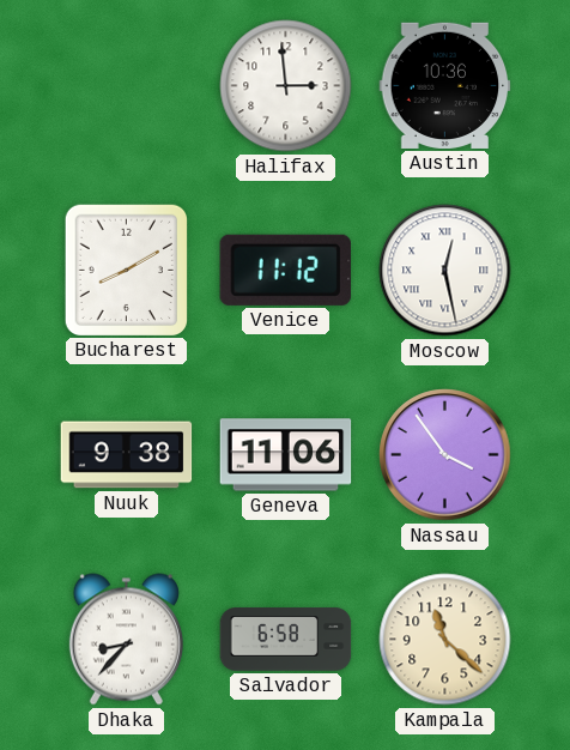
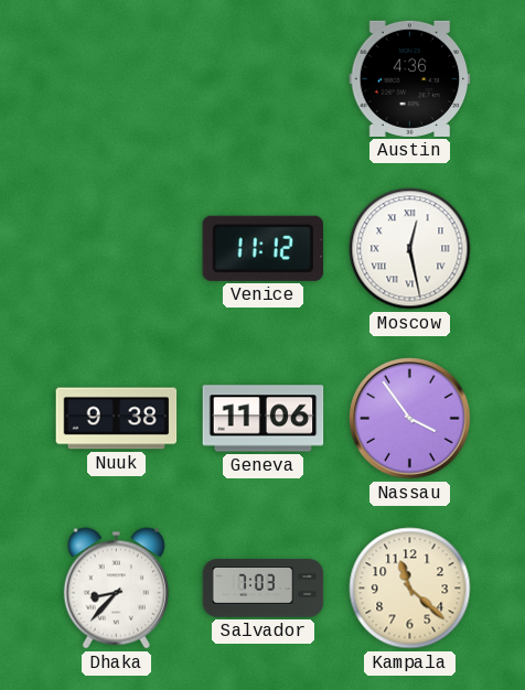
Halifax: 2:59 -> none
Austin: 10:36 -> 4:36
Bucharest: 8:10 -> none
Salvador: 6:58 -> 7:03
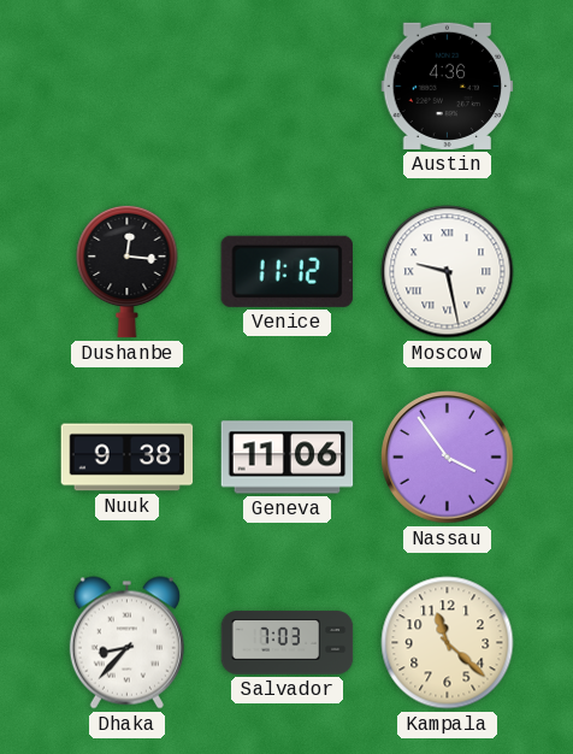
Dushanbe: none -> 12:16
Moscow: 12:28 -> 9:28
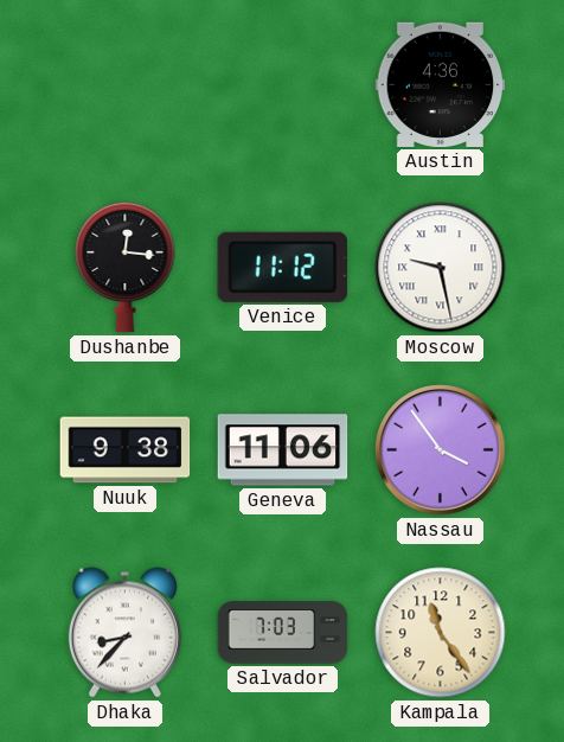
Kampala: 11:22 -> 11:24
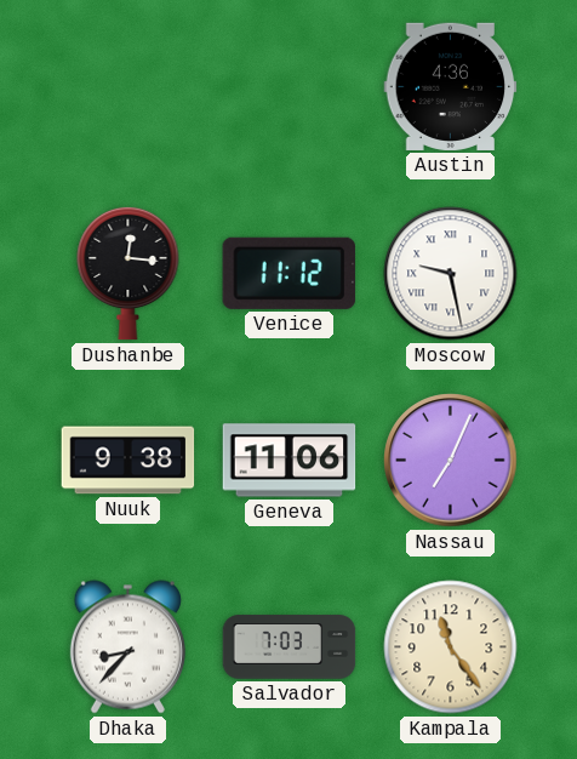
Nassau: 3:54 -> 7:04
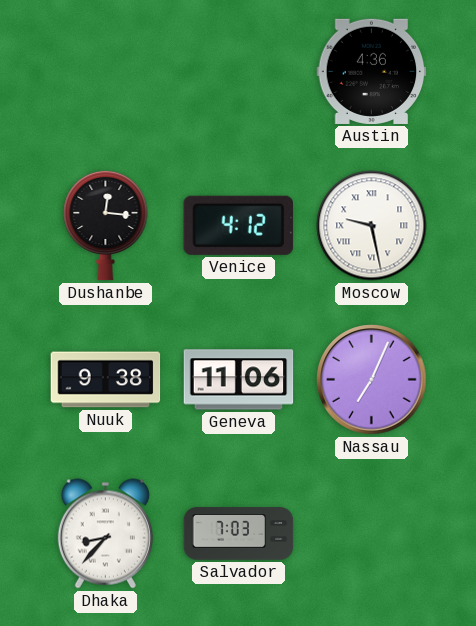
Venice: 11:12 -> 4:12
Kampala: 11:24 -> none
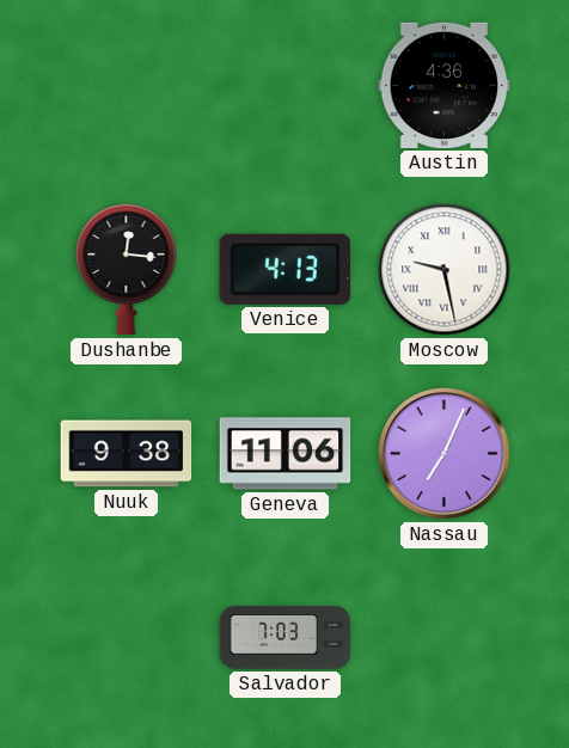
Venice: 4:12 -> 4:13
Dhaka: 8:37 -> none
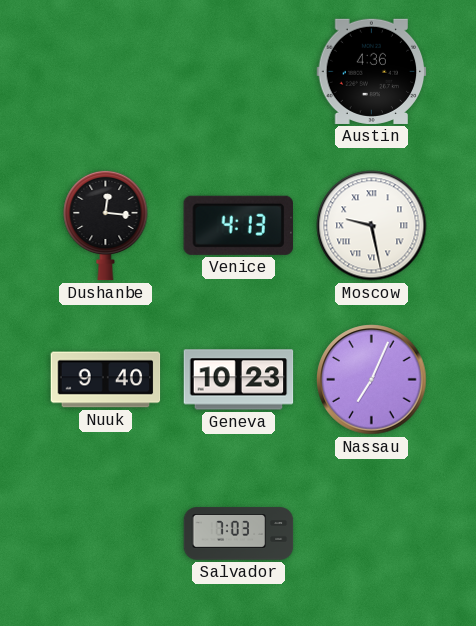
Nuuk: 9:38 -> 9:40
Geneva: 11:06 -> 10:23
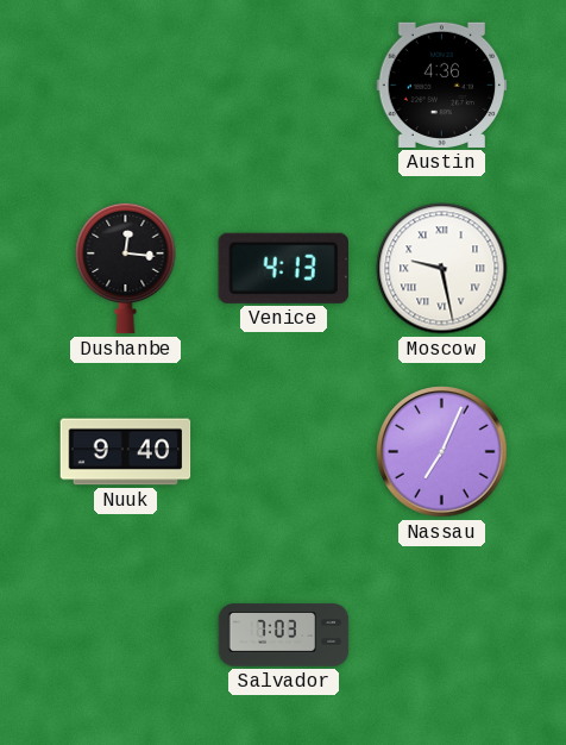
Geneva: 10:23 -> none
